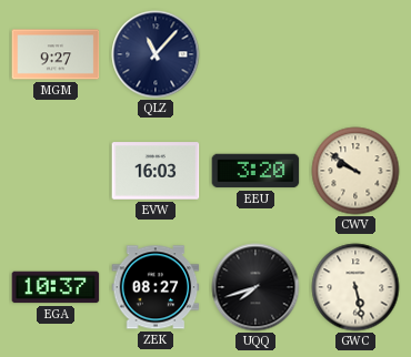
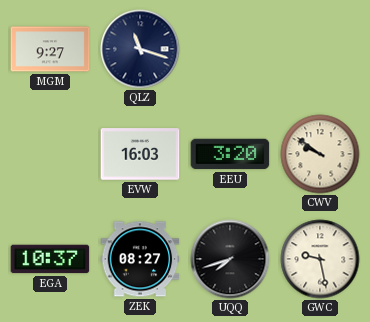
QLZ: 11:07 -> 11:18
GWC: 5:28 -> 9:28
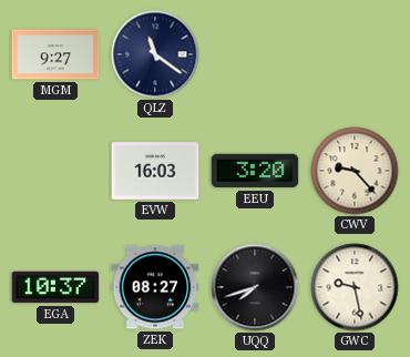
QLZ: 11:18 -> 11:21
CWV: 9:51 -> 9:23
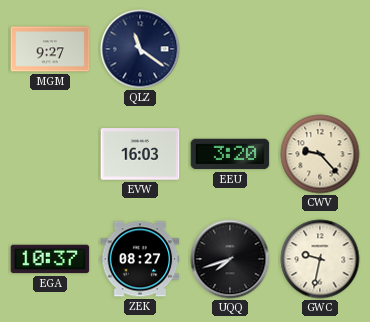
GWC: 9:28 -> 9:32
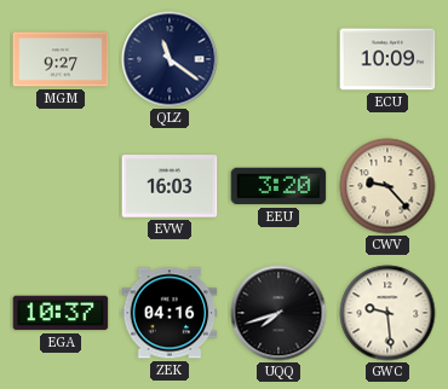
ECU: none -> 10:09
ZEK: 08:27 -> 04:16
GWC: 9:32 -> 9:29
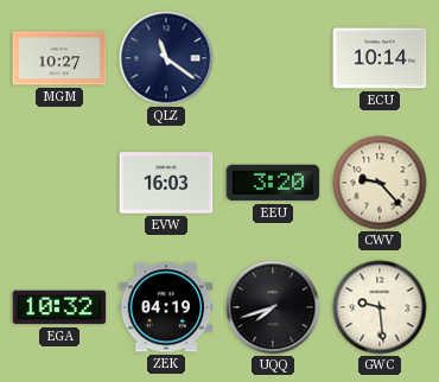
MGM: 9:27 -> 10:27
ECU: 10:09 -> 10:14
EGA: 10:37 -> 10:32
ZEK: 04:16 -> 04:19
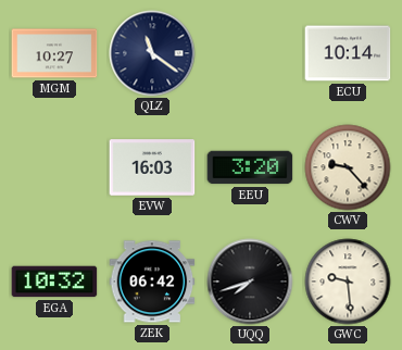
ZEK: 04:19 -> 06:42
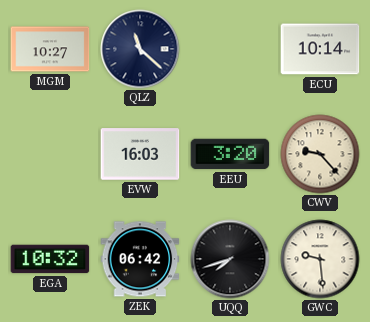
QLZ: 11:21 -> 11:22
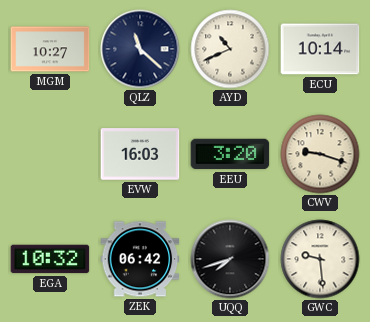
AYD: none -> 10:41
CWV: 9:23 -> 9:18
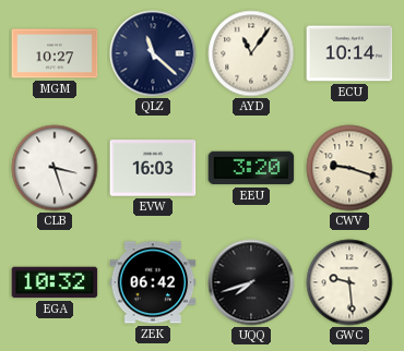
AYD: 10:41 -> 11:06
CLB: none -> 3:27
